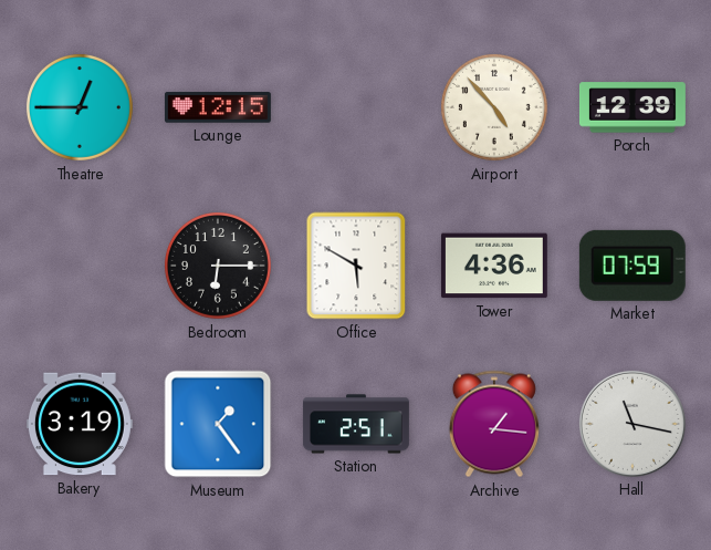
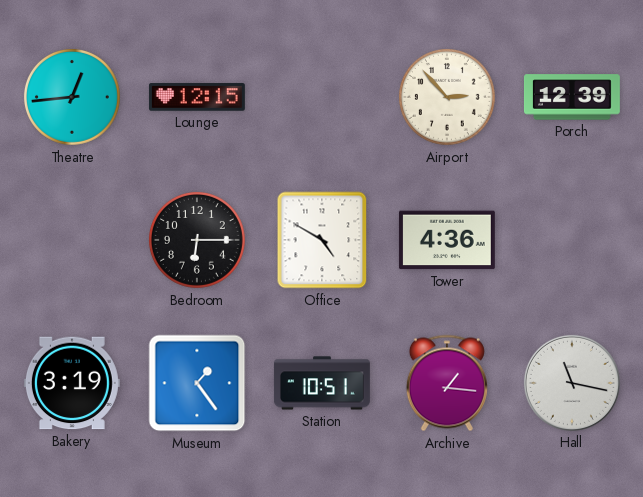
Theatre: 12:45 -> 12:44
Airport: 4:53 -> 2:53
Office: 5:50 -> 4:50
Market: 07:59 -> none
Station: 2:51 -> 10:51
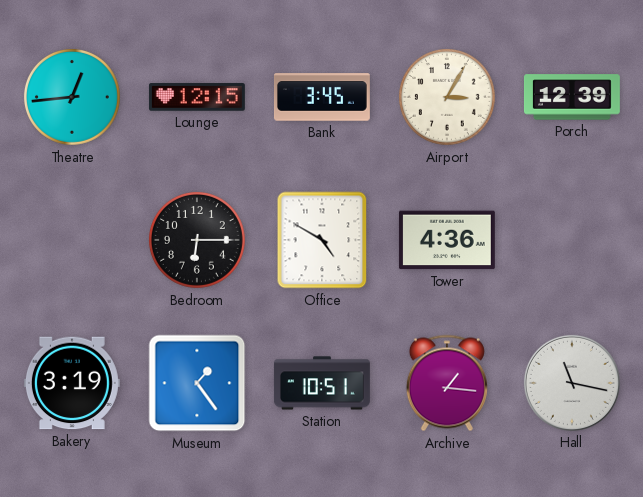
Bank: none -> 3:45
Airport: 2:53 -> 3:05
